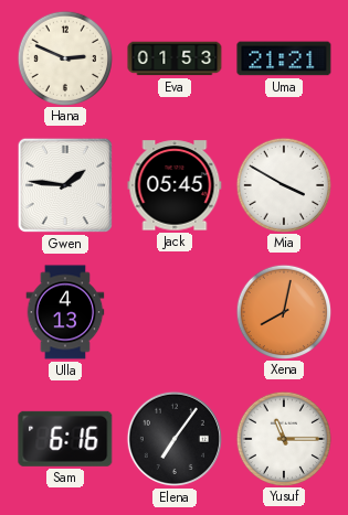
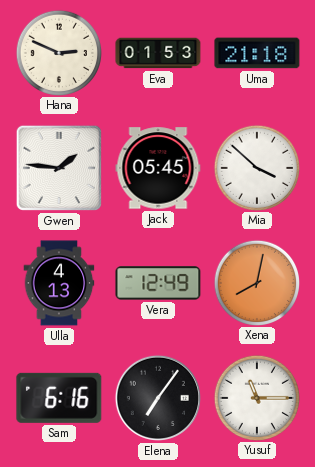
Uma: 21:21 -> 21:18
Mia: 3:50 -> 3:52
Vera: none -> 12:49
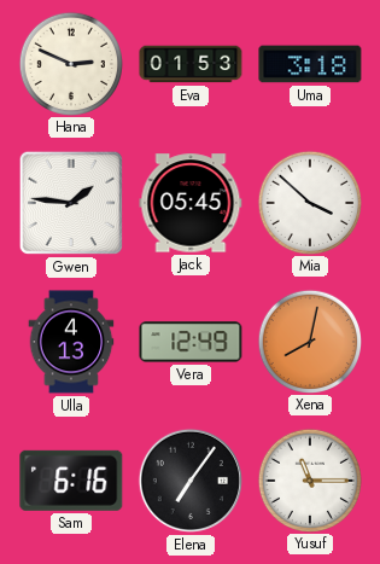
Uma: 21:18 -> 3:18
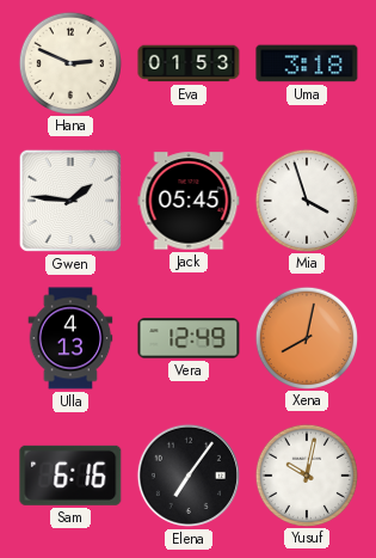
Mia: 3:52 -> 3:57
Yusuf: 11:15 -> 10:02
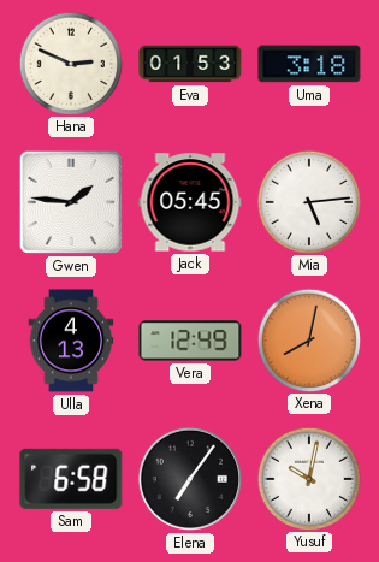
Mia: 3:57 -> 5:14
Sam: 6:16 -> 6:58
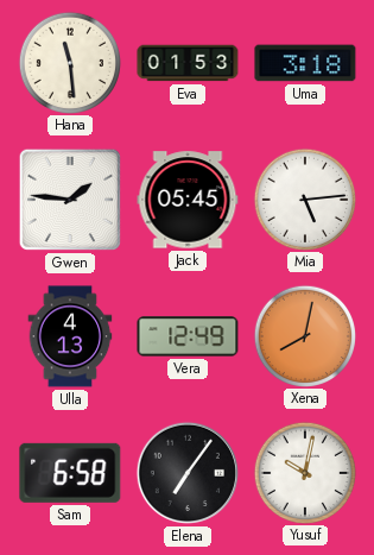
Hana: 2:49 -> 11:29
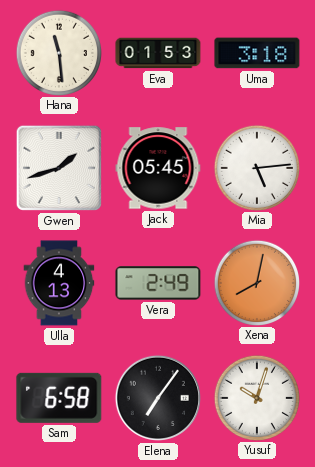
Gwen: 1:46 -> 1:42
Vera: 12:49 -> 2:49
Yusuf: 10:02 -> 10:03
